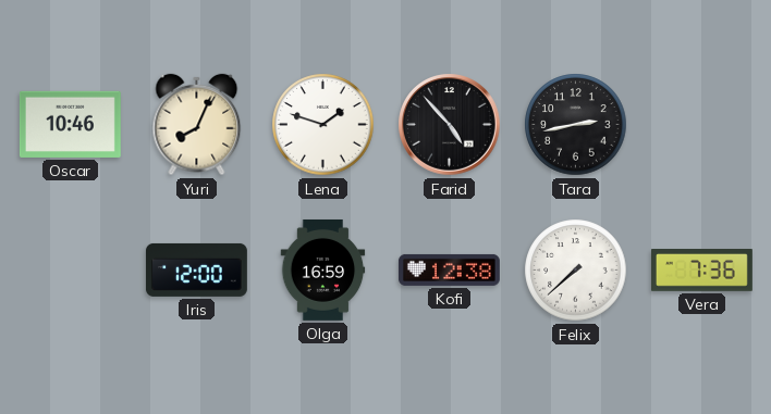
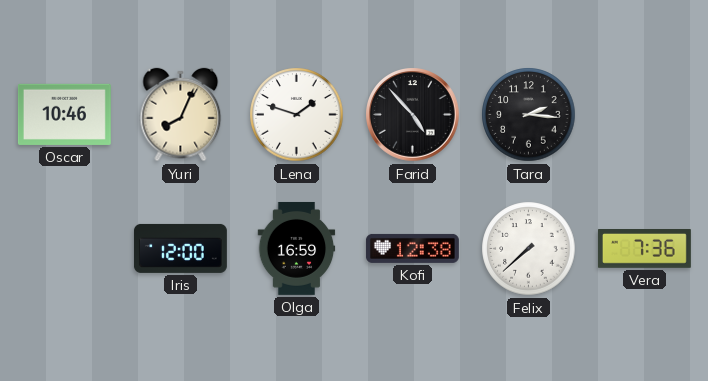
Tara: 2:43 -> 2:16
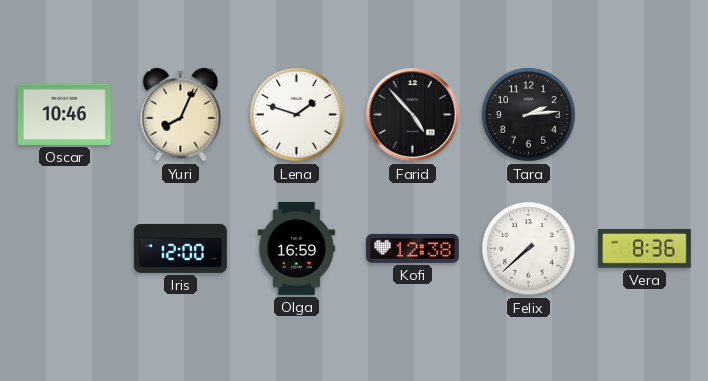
Tara: 2:16 -> 2:14
Vera: 7:36 -> 8:36
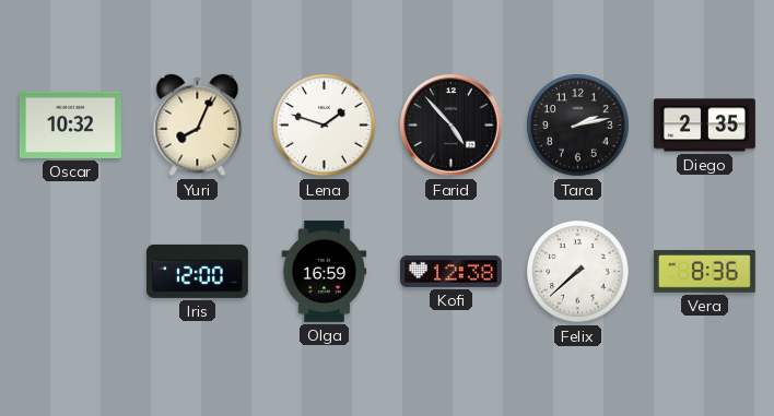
Oscar: 10:46 -> 10:32
Tara: 2:14 -> 2:13
Diego: none -> 2:35
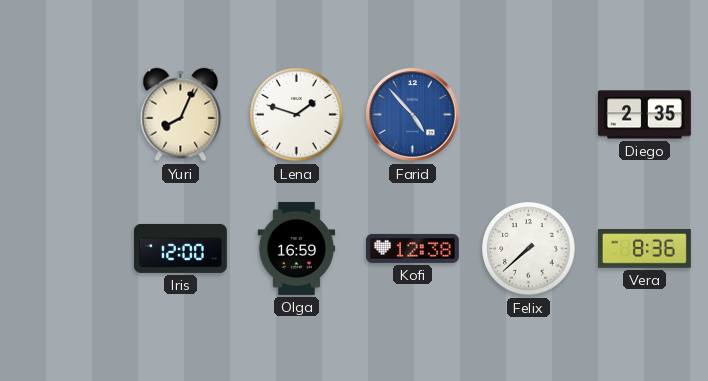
Oscar: 10:32 -> none
Farid dial: black -> blue
Tara: 2:13 -> none
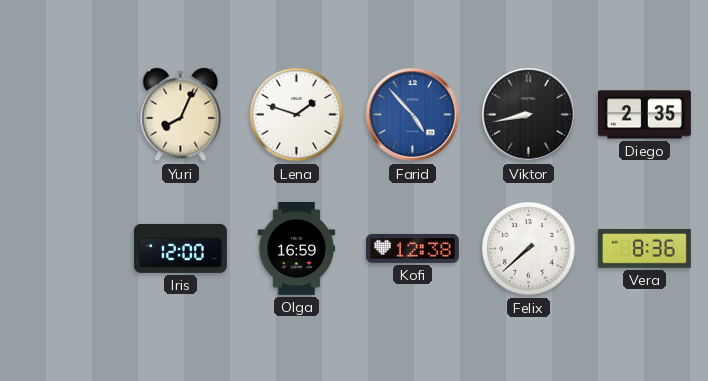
Viktor: none -> 8:43
